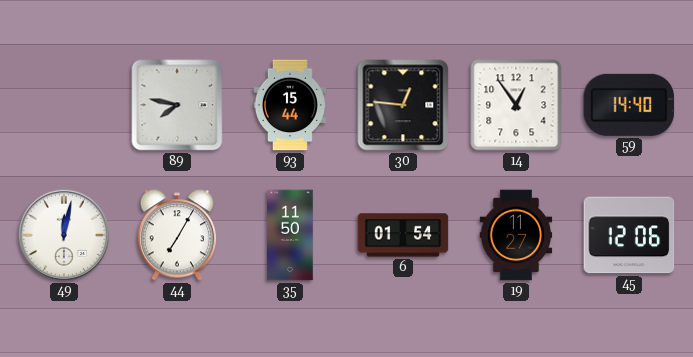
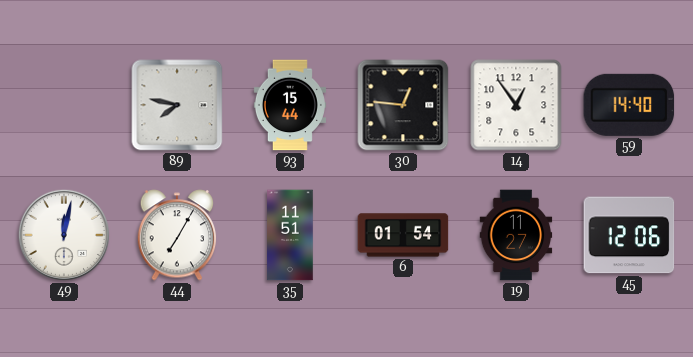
35: 11:50 -> 11:51
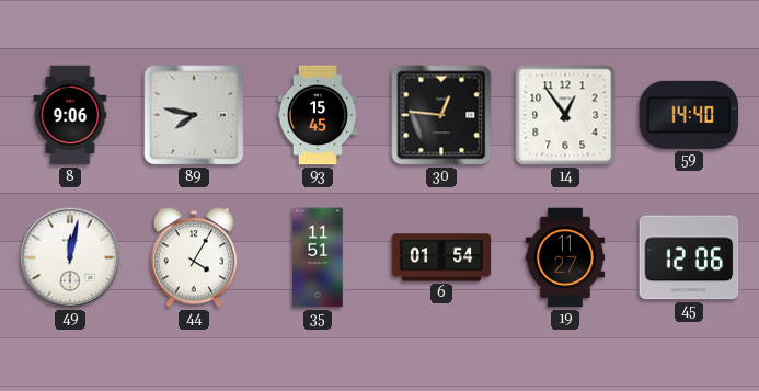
8: none -> 9:06
93: 15:44 -> 15:45
44: 7:05 -> 4:05
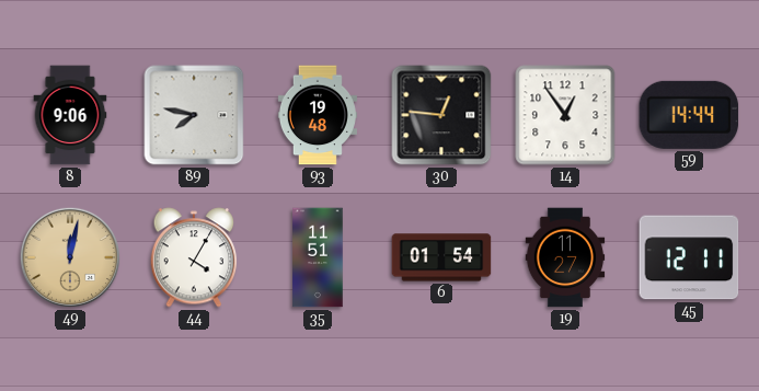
93: 15:45 -> 19:48
59: 14:40 -> 14:44
49 dial: white -> champagne
45: 12:06 -> 12:11
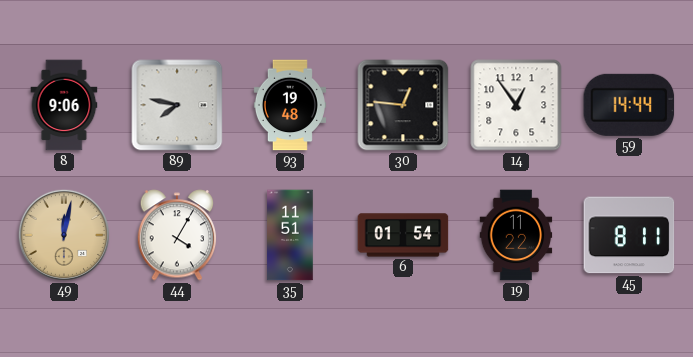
19: 11:27 -> 11:22
45: 12:11 -> 8:11
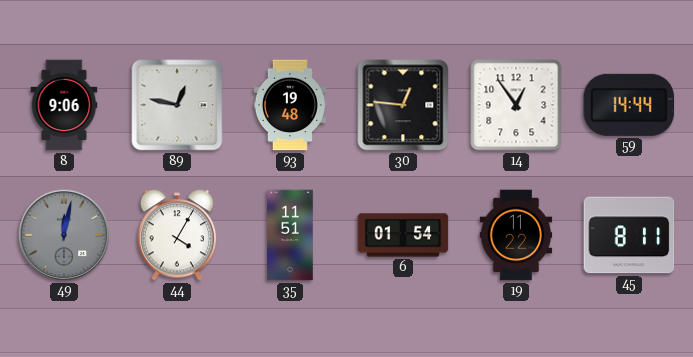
89: 7:47 -> 12:47
49 dial: champagne -> grey
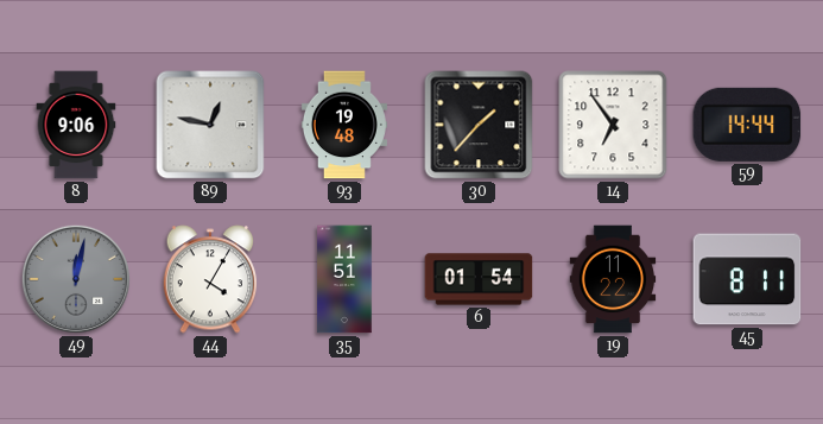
30: 12:46 -> 1:37
14: 12:54 -> 6:54
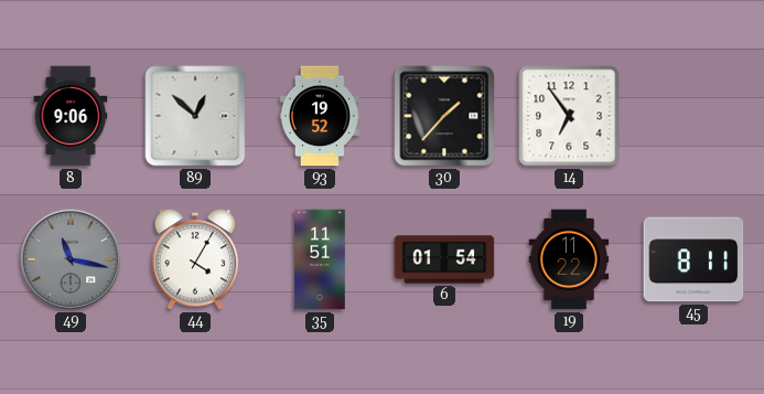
89: 12:47 -> 12:52
93: 19:48 -> 19:52
59: 14:44 -> none
49: 12:02 -> 11:17
